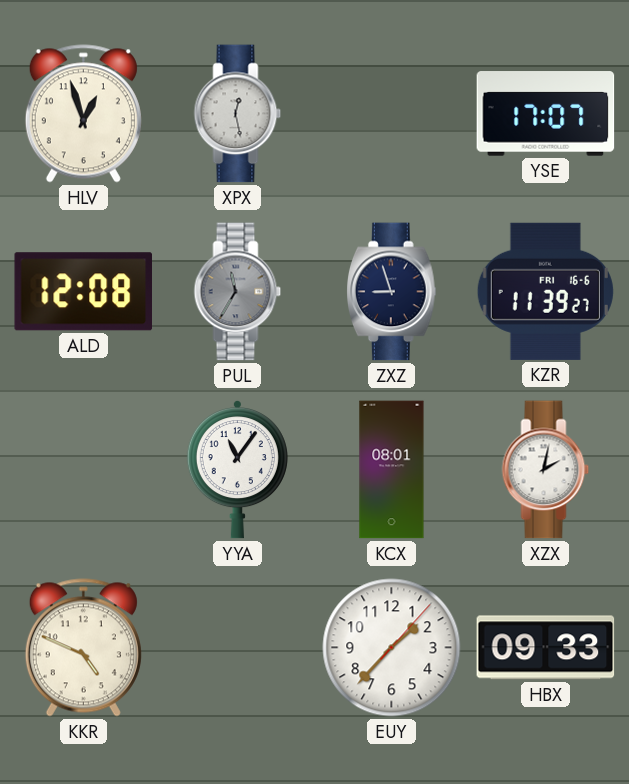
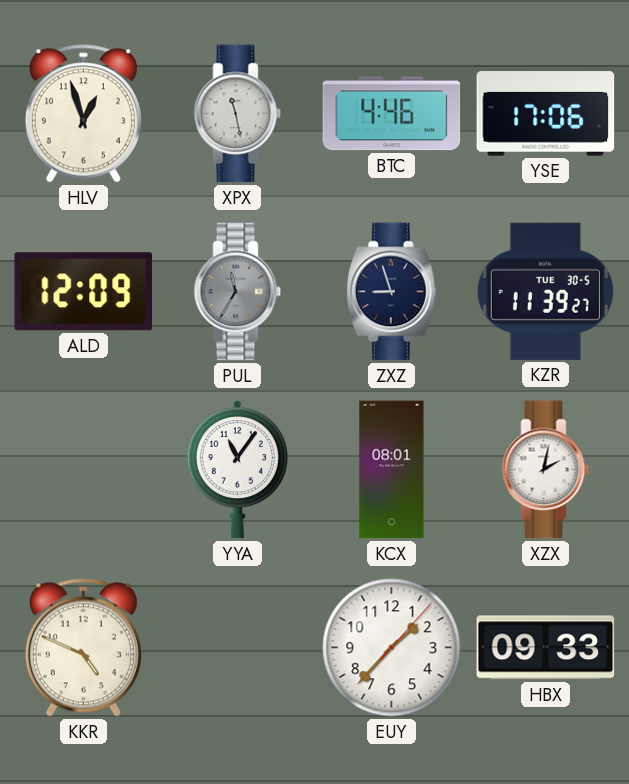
XPX: 12:28 -> 11:28
BTC: none -> 4:46
YSE: 17:07 -> 17:06
ALD: 12:08 -> 12:09
KZR date: FRI 16-6 -> TUE 30-5
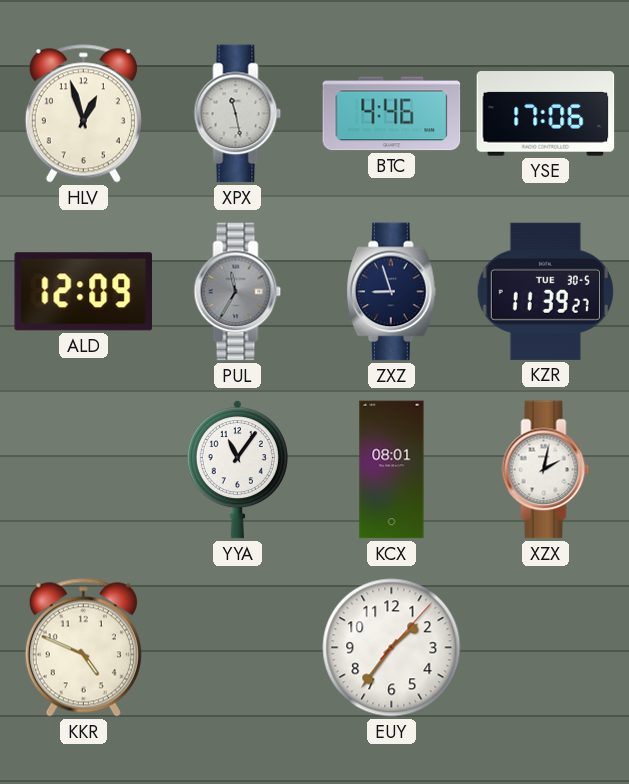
EUY: 1:37 -> 1:36
HBX: 09:33 -> none
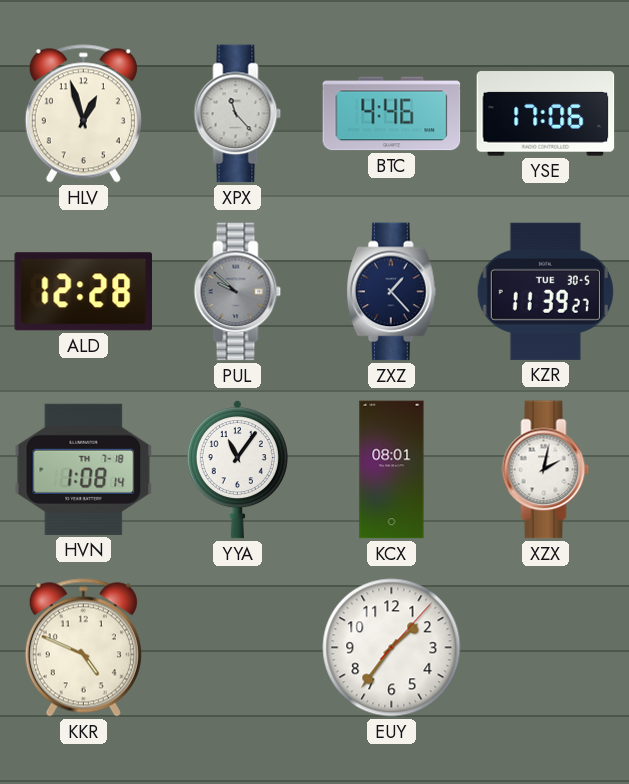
XPX: 11:28 -> 11:23
ALD: 12:09 -> 12:28
PUL: 11:35 -> 9:52
ZXZ: 8:57 -> 1:23
HVN: none -> 1:08
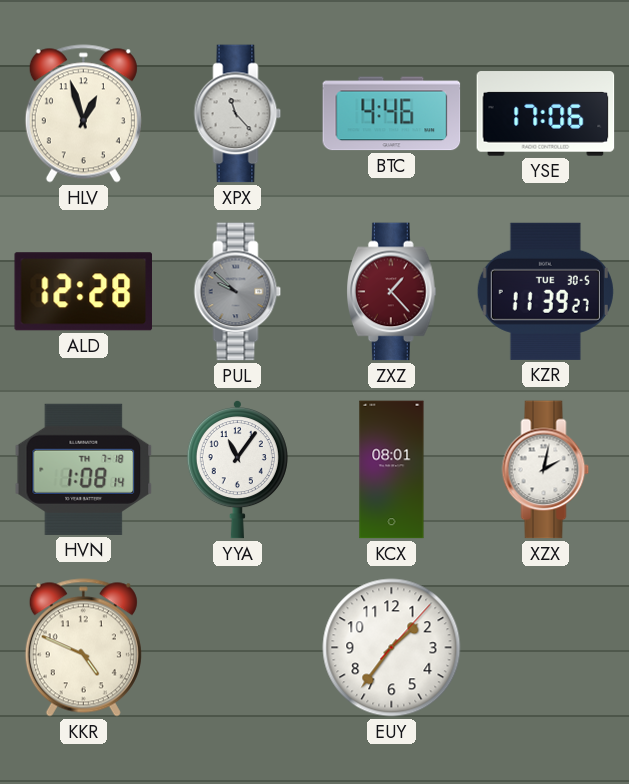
ZXZ dial: navy -> burgundy
